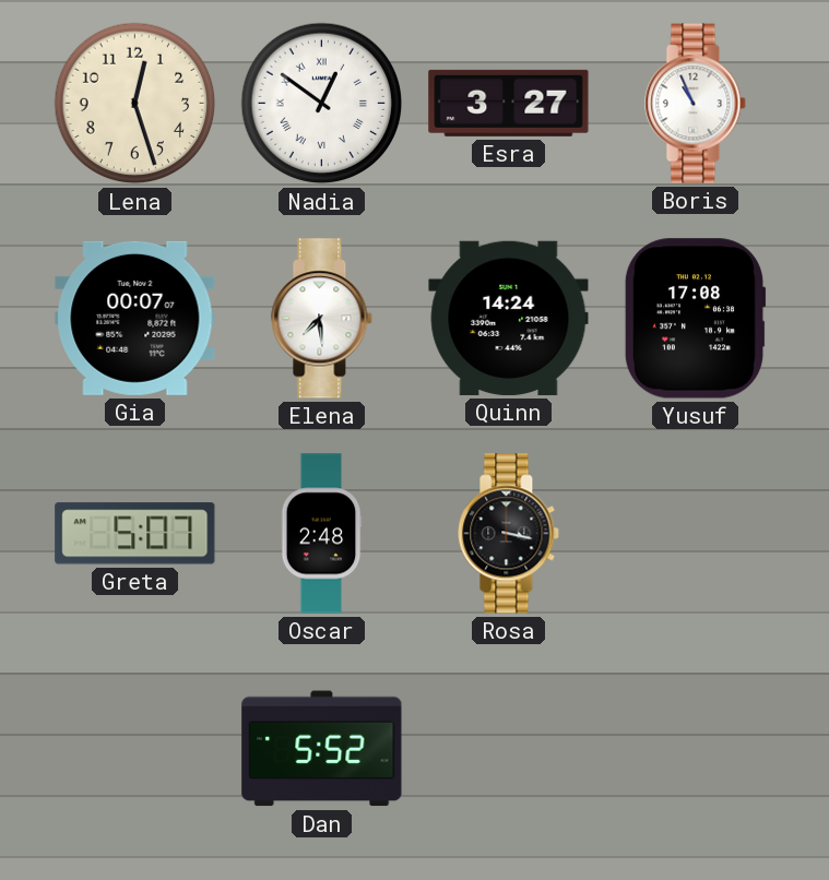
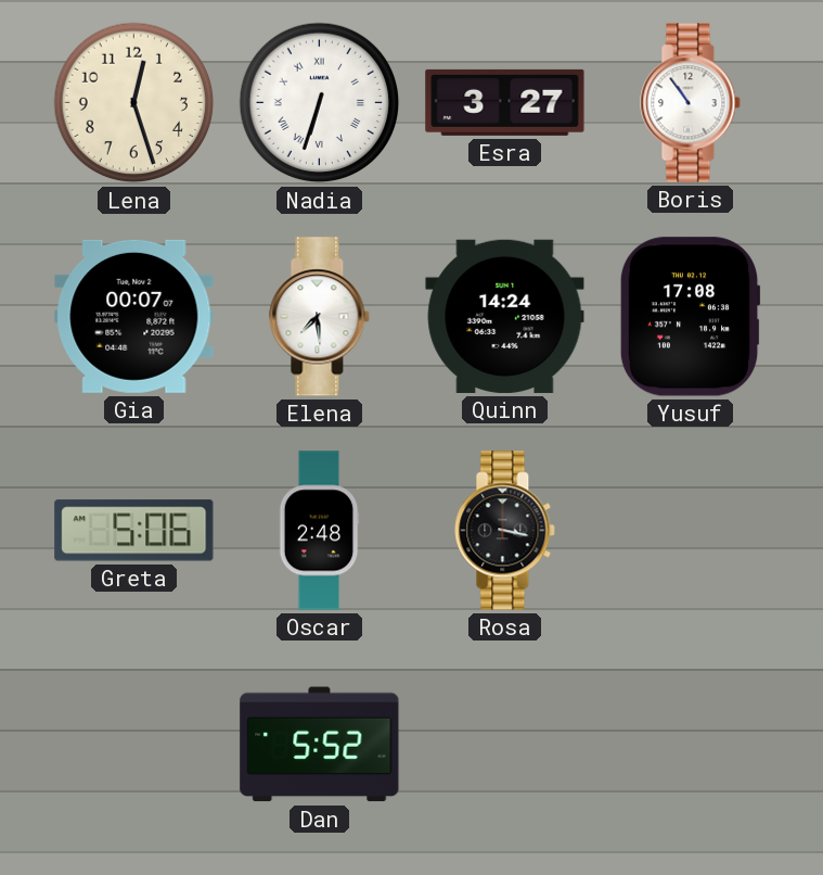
Nadia: 12:51 -> 6:33
Boris: 10:56 -> 10:54
Greta: 5:07 -> 5:06
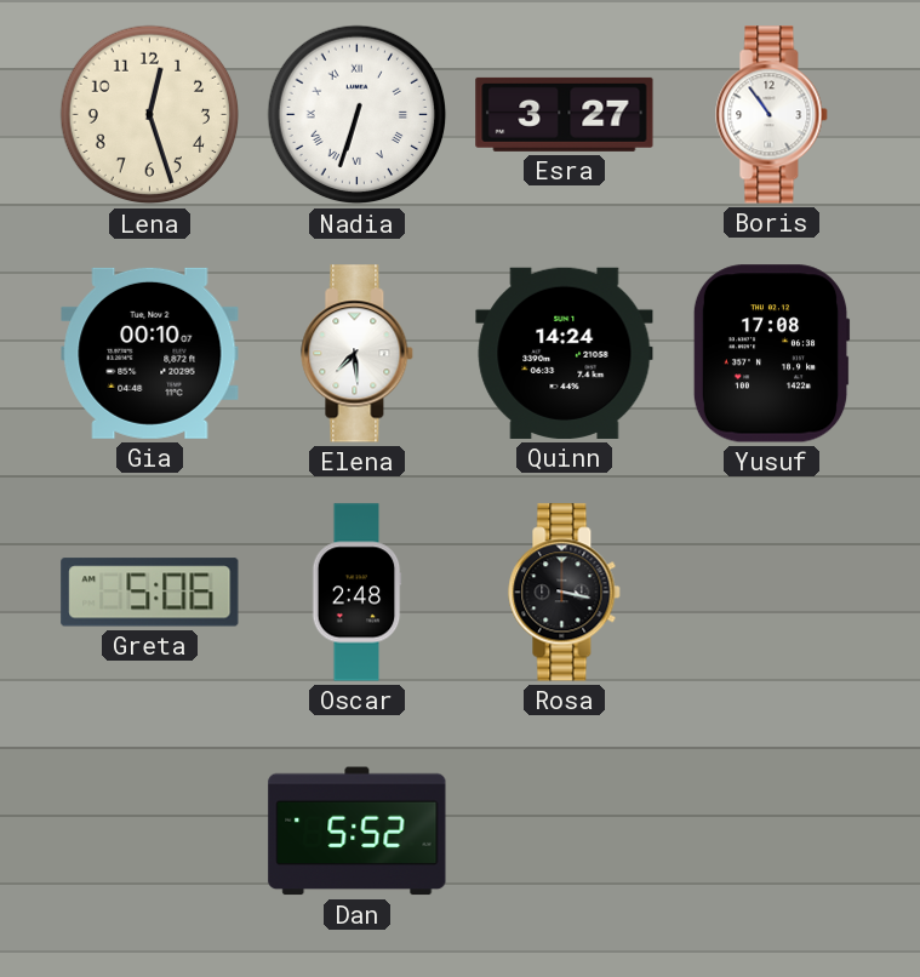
Gia: 00:07 -> 00:10
